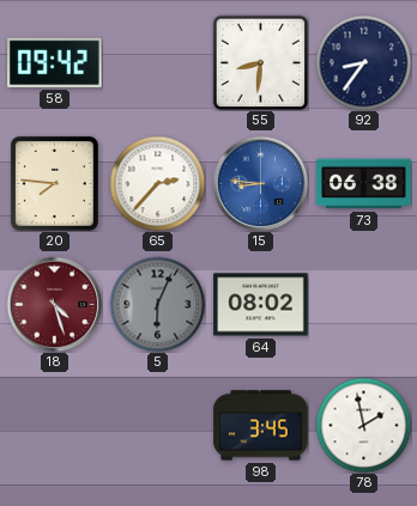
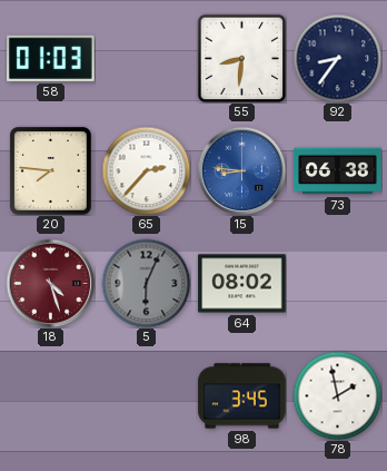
58: 09:42 -> 01:03
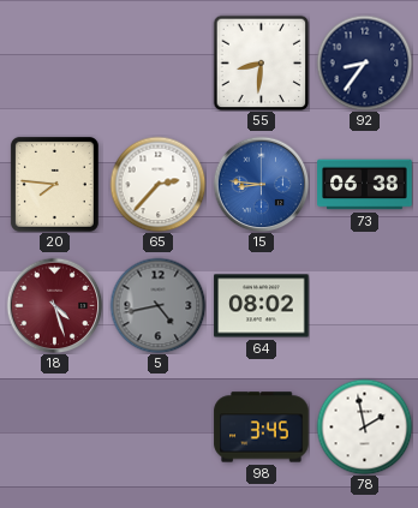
58: 01:03 -> none
5: 6:04 -> 4:43
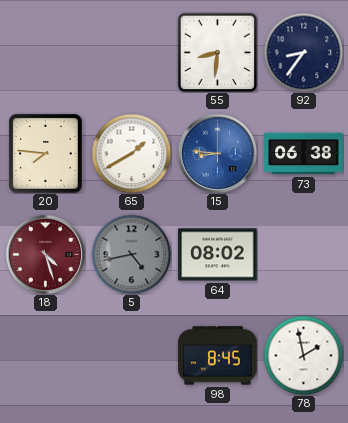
65: 2:37 -> 1:40
98: 3:45 -> 8:45
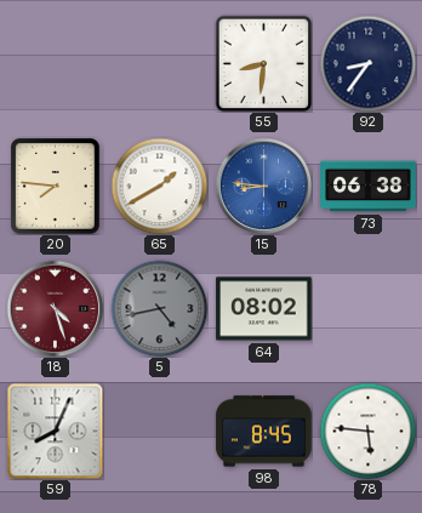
59: none -> 8:04
78: 1:58 -> 5:46
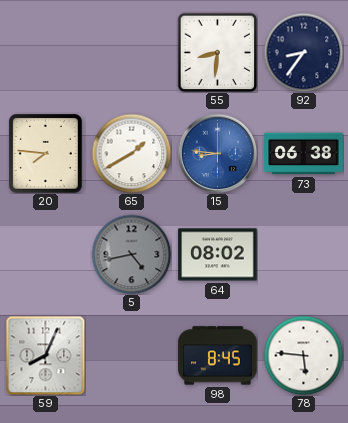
18: 4:27 -> none
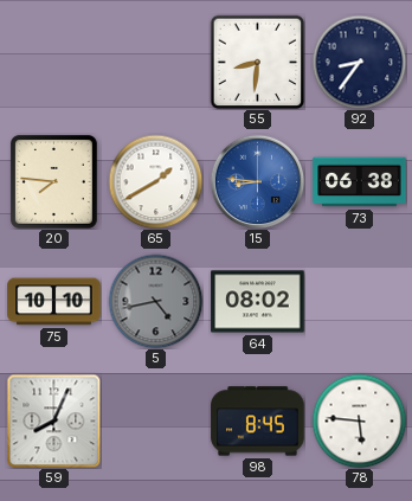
75: none -> 10:10
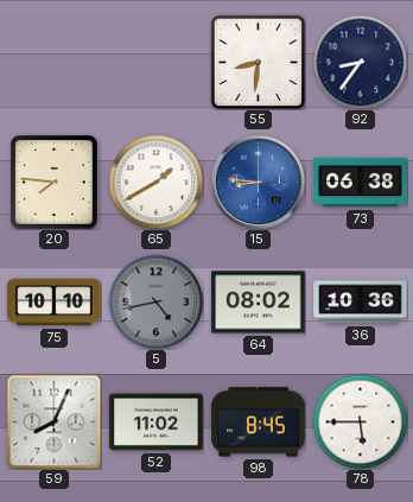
36: none -> 10:36
52: none -> 11:02
78: 5:46 -> 5:45
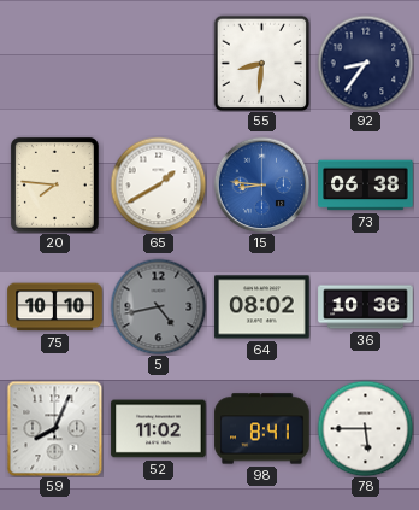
98: 8:45 -> 8:41
